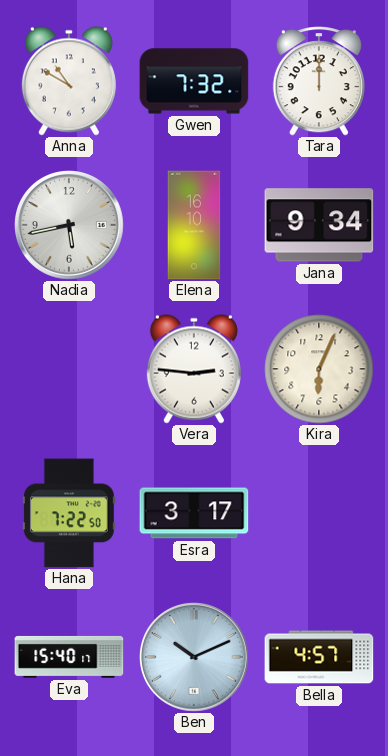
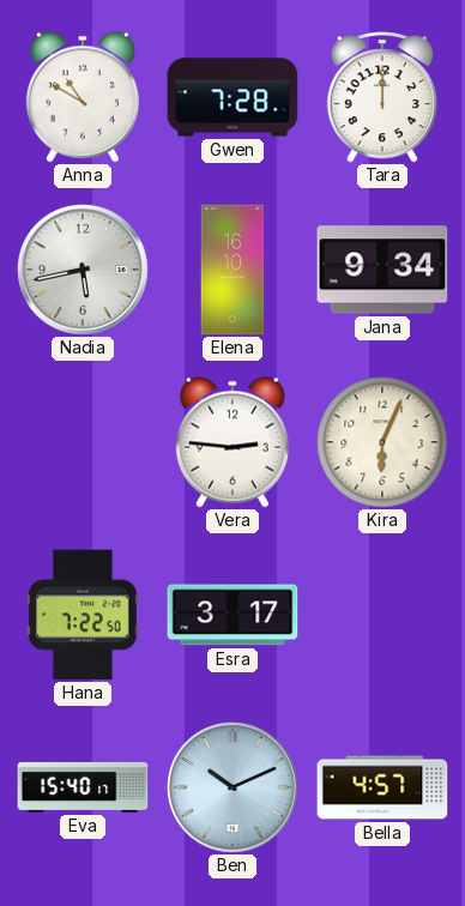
Gwen: 7:32 -> 7:28
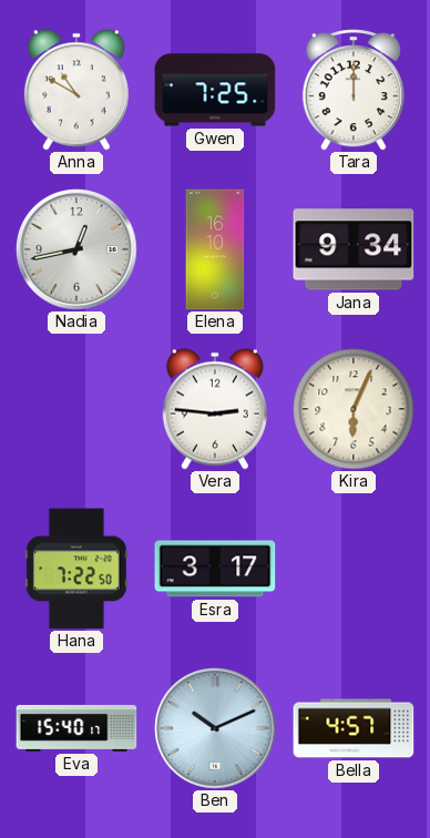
Gwen: 7:28 -> 7:25
Nadia: 5:43 -> 12:43
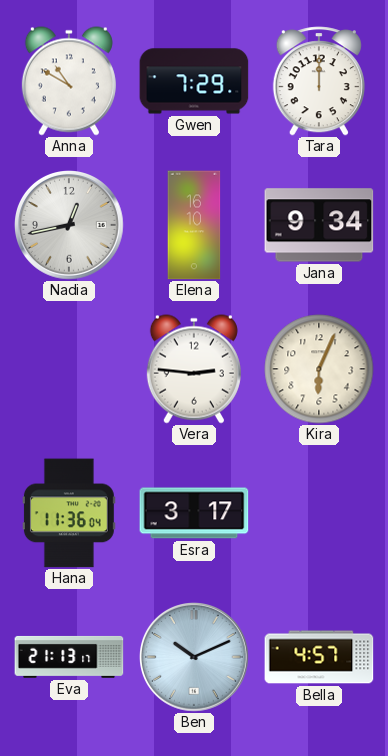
Gwen: 7:25 -> 7:29
Hana: 7:22 -> 11:36
Eva: 15:40 -> 21:13
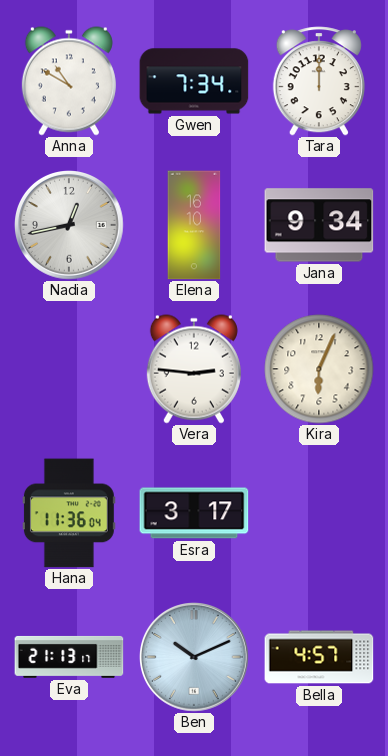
Gwen: 7:29 -> 7:34
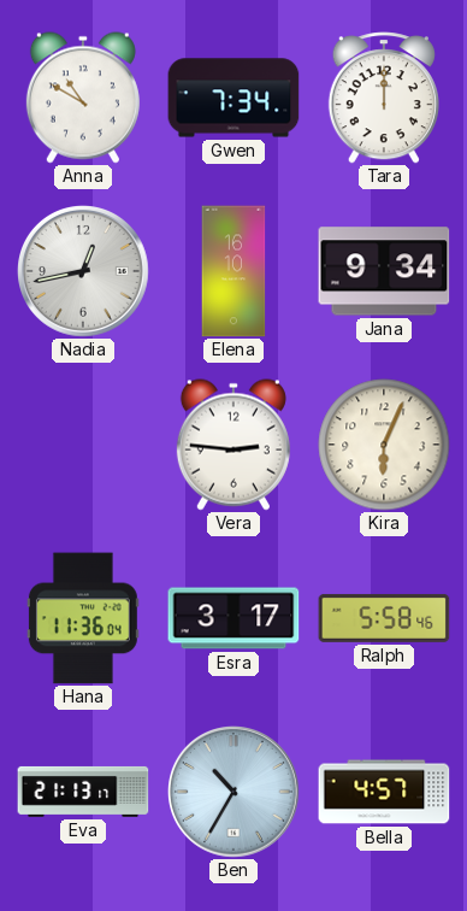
Ralph: none -> 5:58
Ben: 10:11 -> 10:35
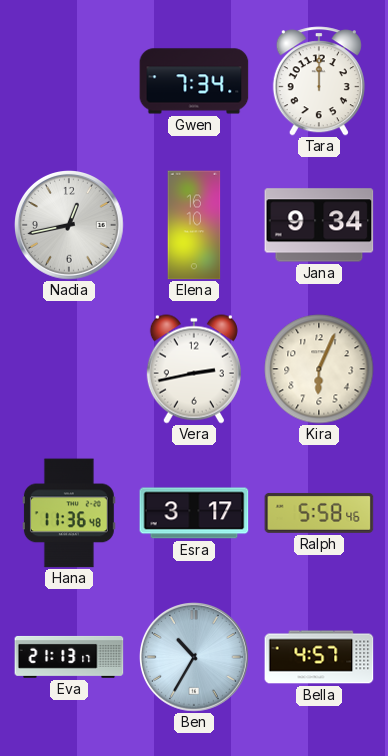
Anna: 10:50 -> none
Vera: 2:46 -> 2:43
Hana: 11:36:04 -> 11:36:48
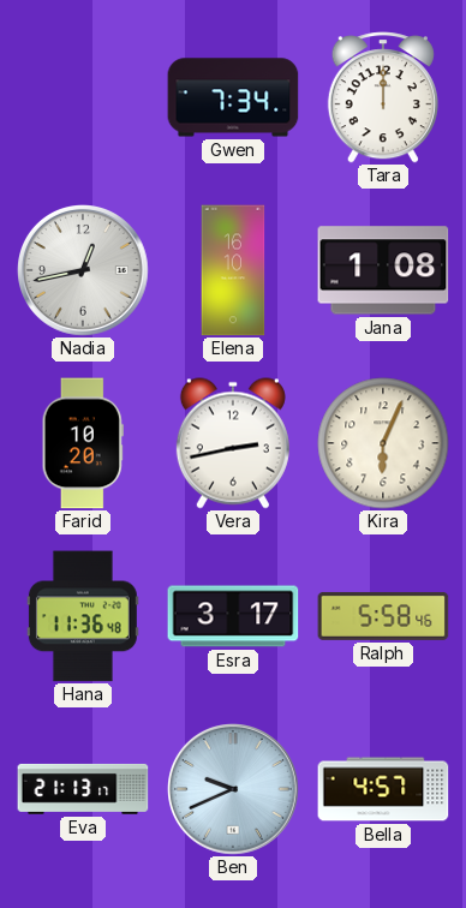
Jana: 9:34 -> 1:08
Farid: none -> 10:20
Ben: 10:35 -> 9:41
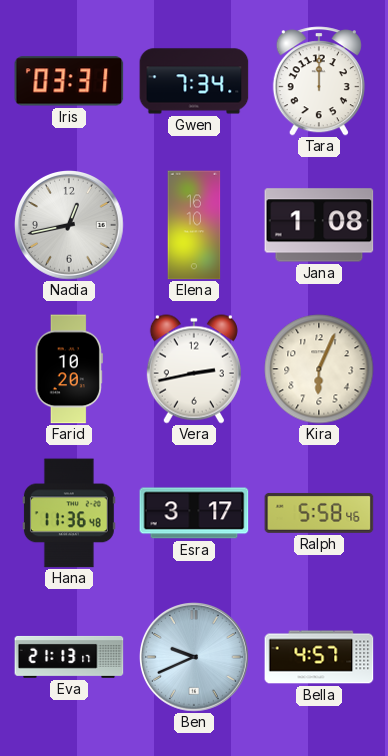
Iris: none -> 03:31
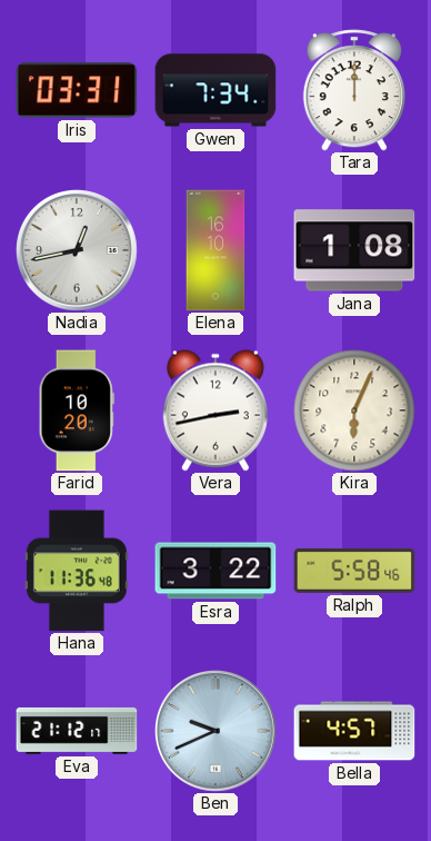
Esra: 3:17 -> 3:22
Eva: 21:13 -> 21:12
